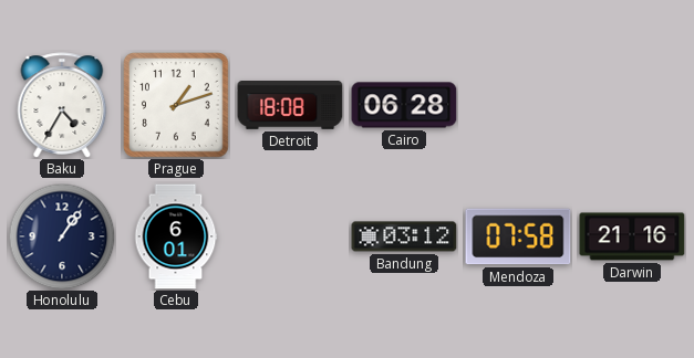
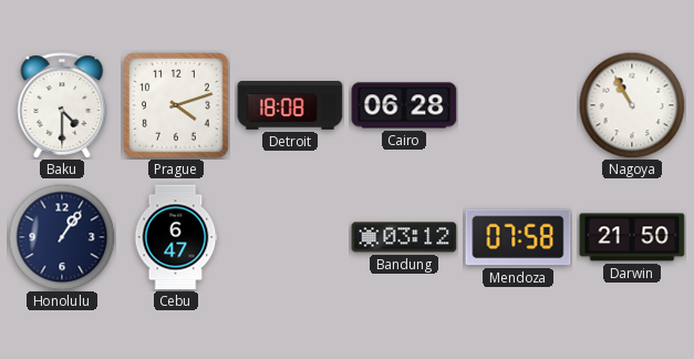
Baku: 4:35 -> 4:30
Prague: 1:12 -> 4:12
Nagoya: none -> 10:55
Cebu: 6:01 -> 6:47
Darwin: 21:16 -> 21:50
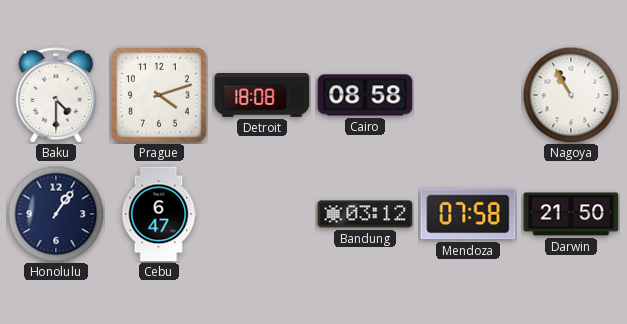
Cairo: 06:28 -> 08:58
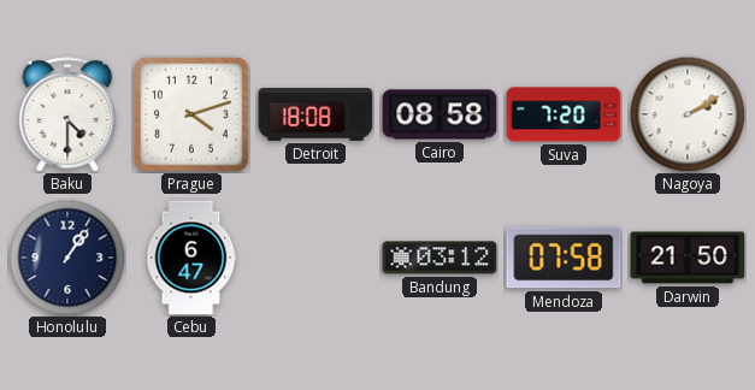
Suva: none -> 7:20
Nagoya: 10:55 -> 2:10
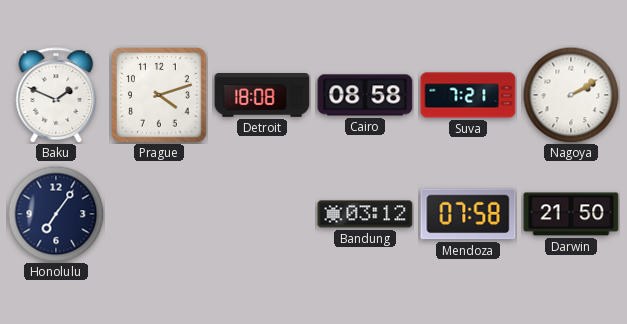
Baku: 4:30 -> 1:49
Suva: 7:20 -> 7:21
Honolulu: 1:06 -> 7:06
Cebu: 6:47 -> none
